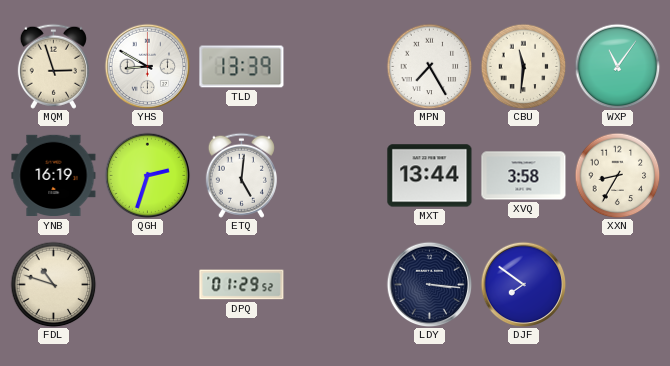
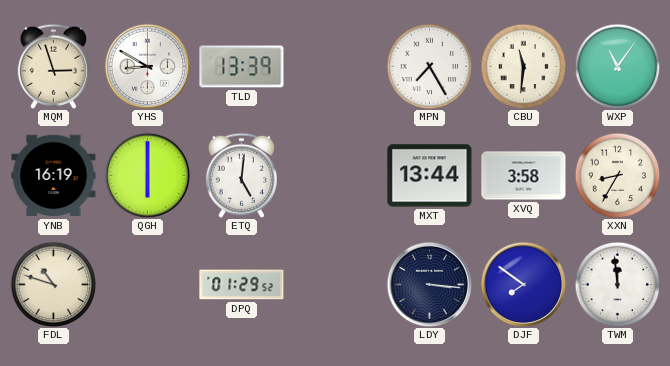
QGH: 2:33 -> 6:00
TWM: none -> 11:59
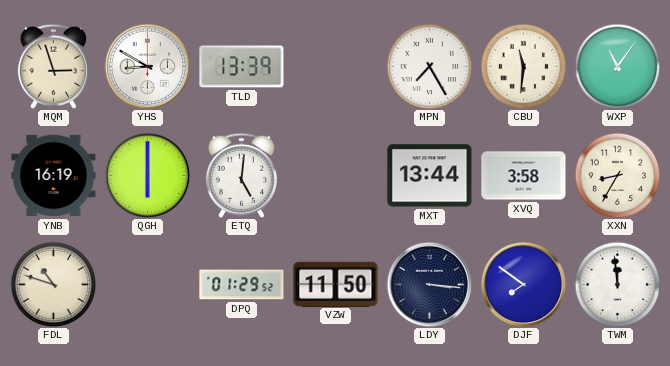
VZW: none -> 11:50
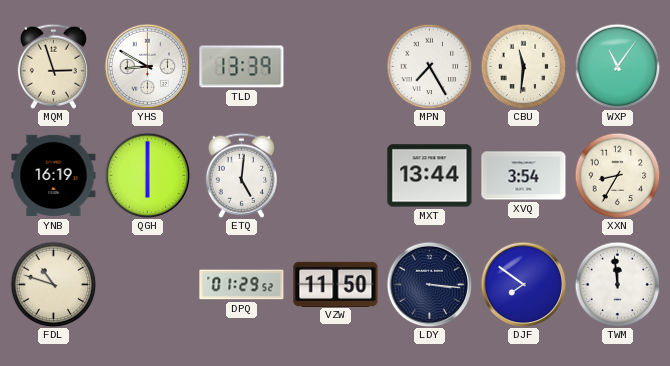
XVQ: 3:58 -> 3:54
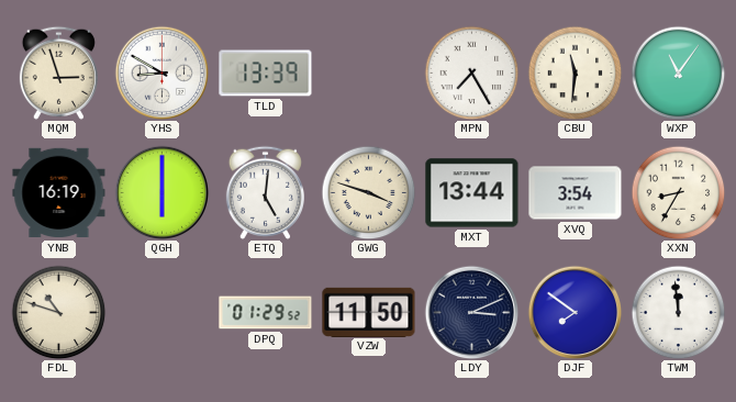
GWG: none -> 3:48
LDY: 3:16 -> 3:11
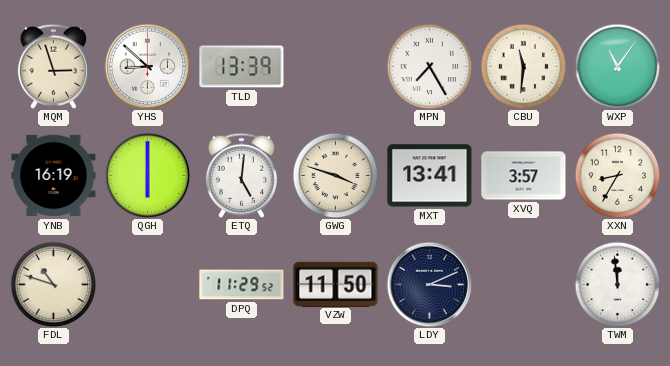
YHS: 8:50 -> 8:52
MXT: 13:44 -> 13:41
XVQ: 3:54 -> 3:57
DPQ: 01:29 -> 11:29
DJF: 7:51 -> none
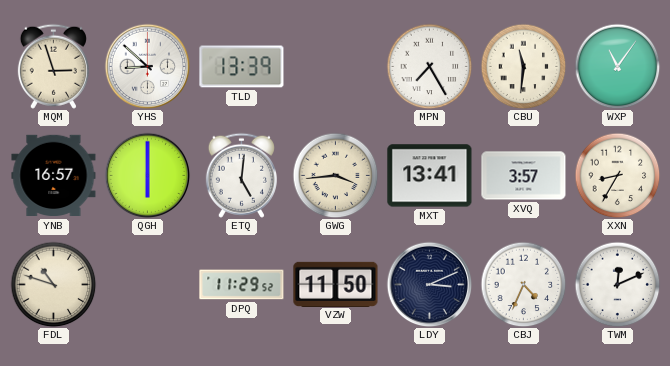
YNB: 16:19 -> 16:57
GWG: 3:48 -> 3:44
CBJ: none -> 4:34
TWM: 11:59 -> 12:11
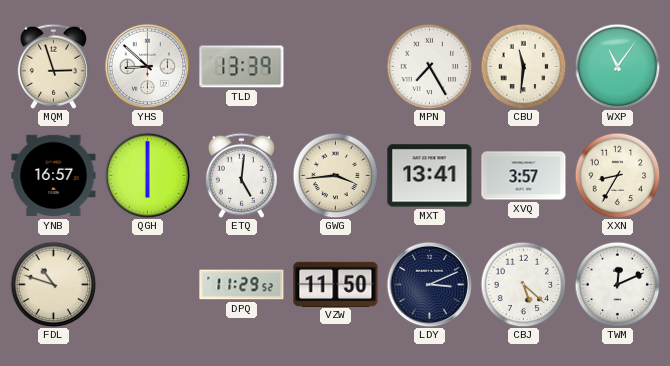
CBJ: 4:34 -> 5:22
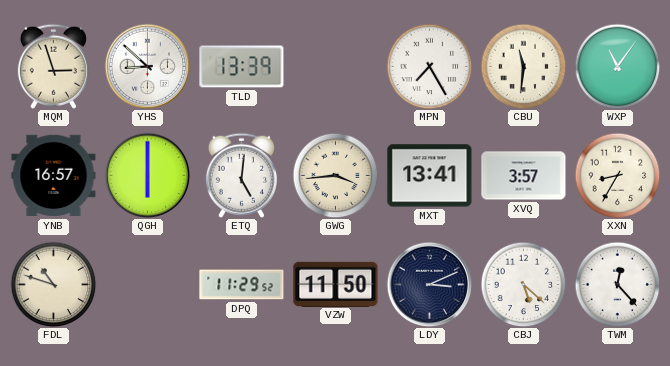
TWM: 12:11 -> 12:23
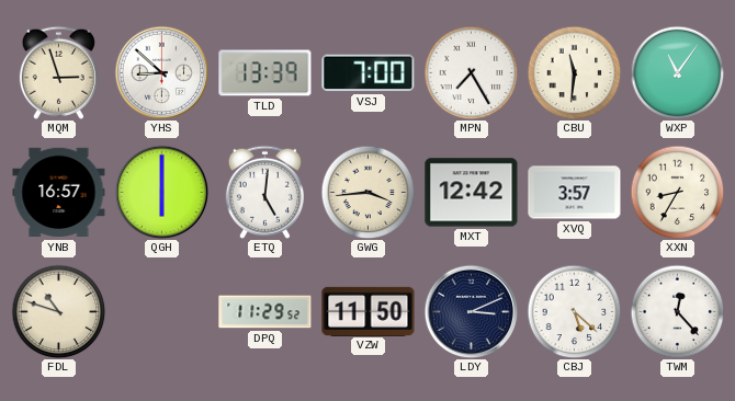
VSJ: none -> 7:00
MXT: 13:41 -> 12:42
